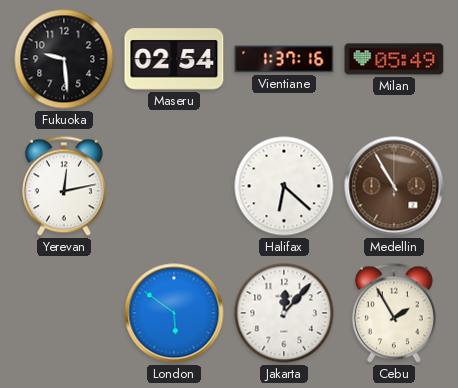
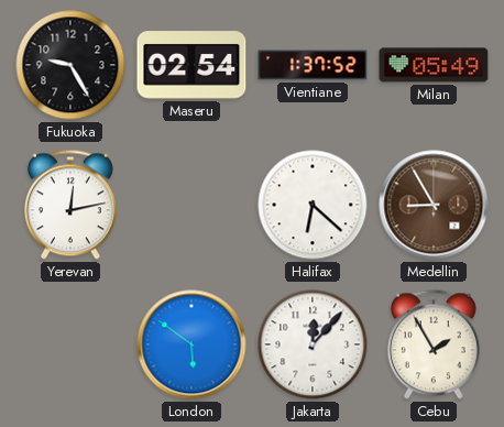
Fukuoka: 9:29 -> 9:25
Vientiane: 1:37:16 -> 1:37:52
Medellin: 10:55 -> 8:55
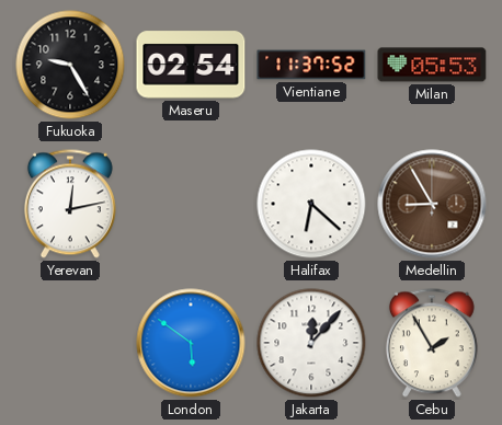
Vientiane: 1:37 -> 11:37
Milan: 05:49 -> 05:53
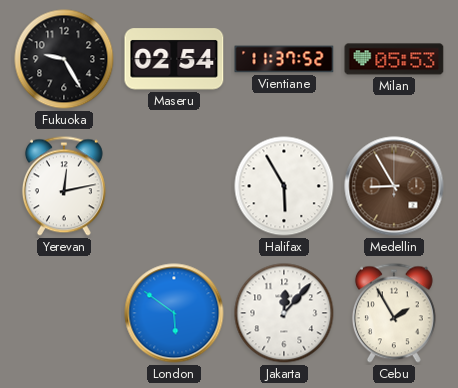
Halifax: 6:22 -> 5:55
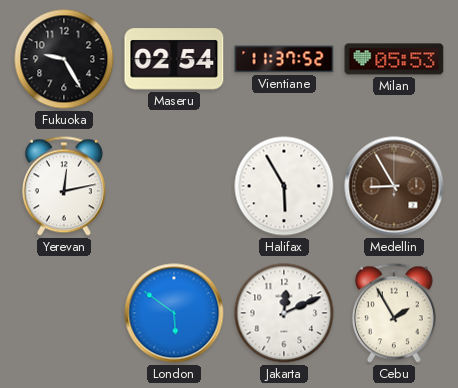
Jakarta: 12:07 -> 12:11
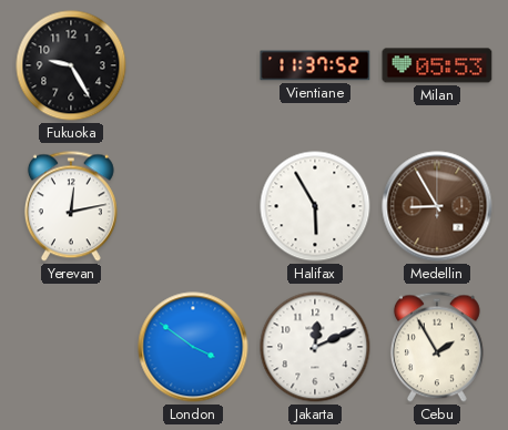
Maseru: 02:54 -> none
London: 5:51 -> 3:51
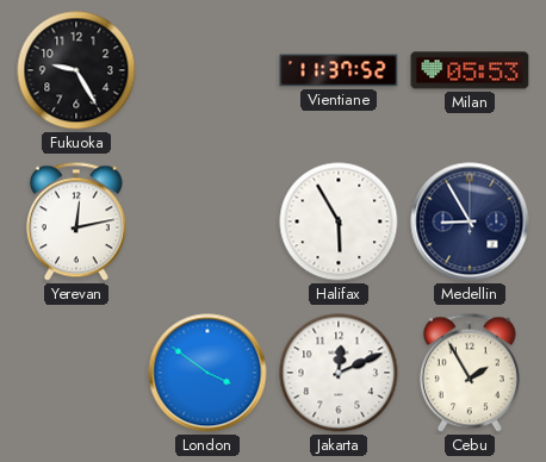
Medellin dial: brown -> navy
